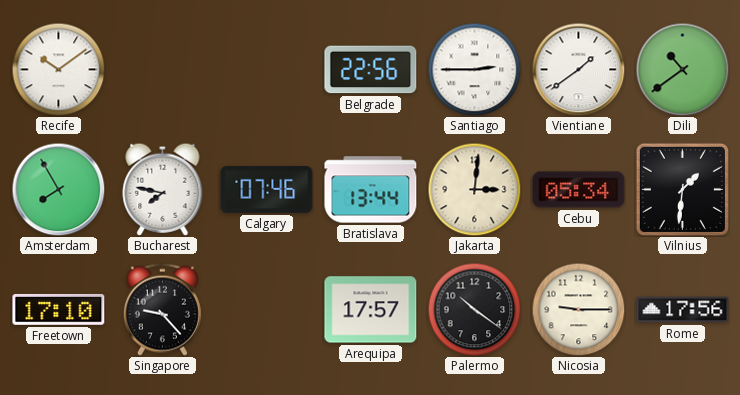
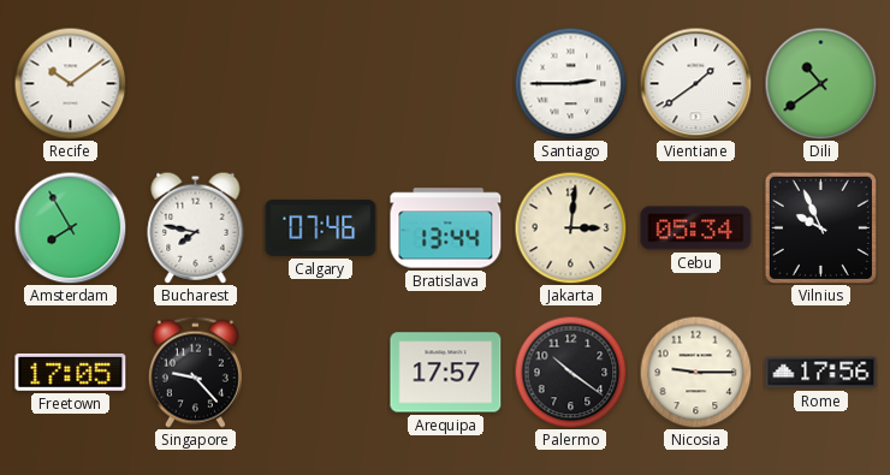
Belgrade: 22:56 -> none
Vilnius: 1:31 -> 9:56
Freetown: 17:10 -> 17:05
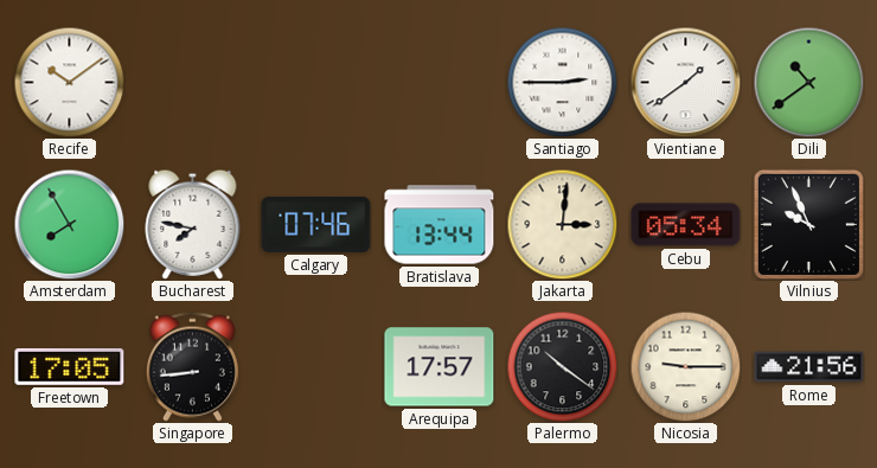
Singapore: 9:23 -> 8:44
Rome: 17:56 -> 21:56
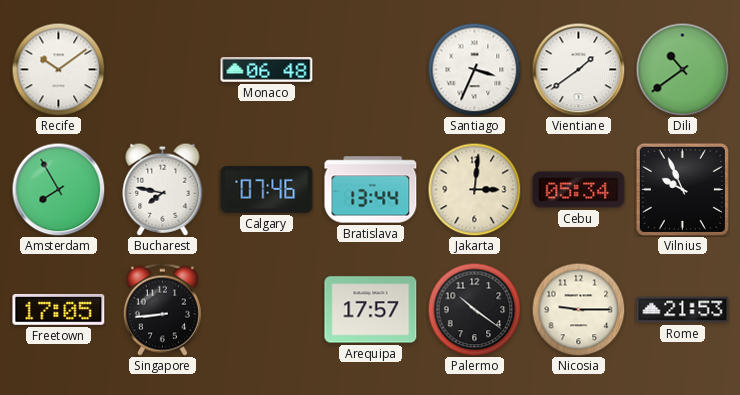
Monaco: none -> 06:48
Santiago: 2:45 -> 3:34
Rome: 21:56 -> 21:53
